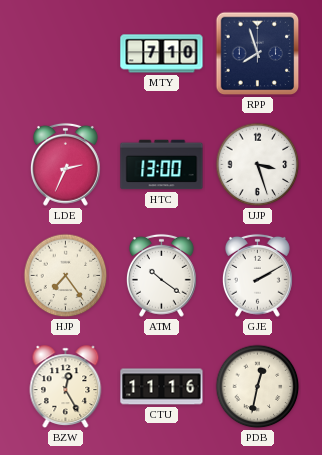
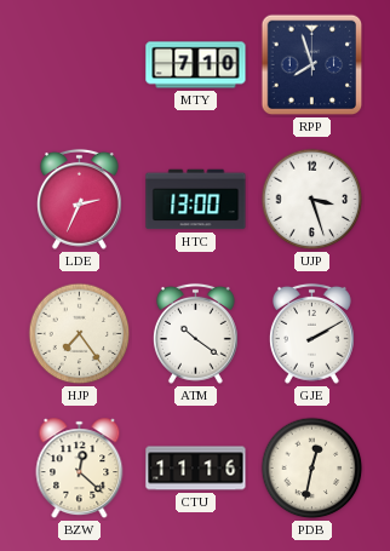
BZW: 12:25 -> 12:22
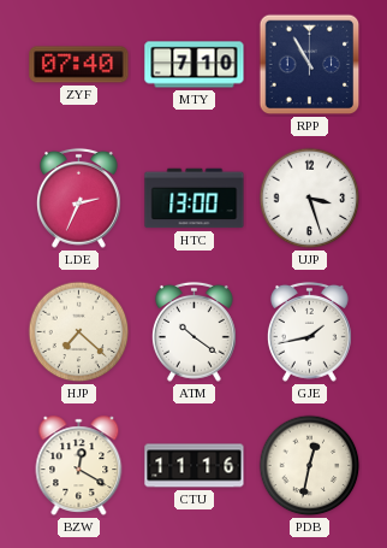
ZYF: none -> 07:40
RPP: 7:57 -> 10:55
HJP: 7:24 -> 7:22
GJE: 2:10 -> 1:43
BZW: 12:22 -> 12:20
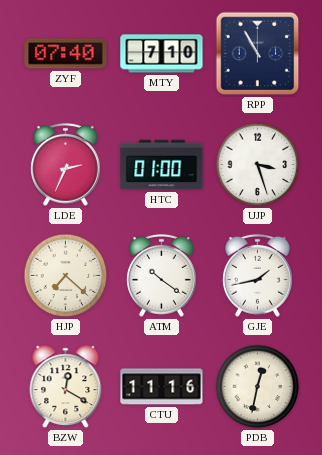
HTC: 13:00 -> 01:00
